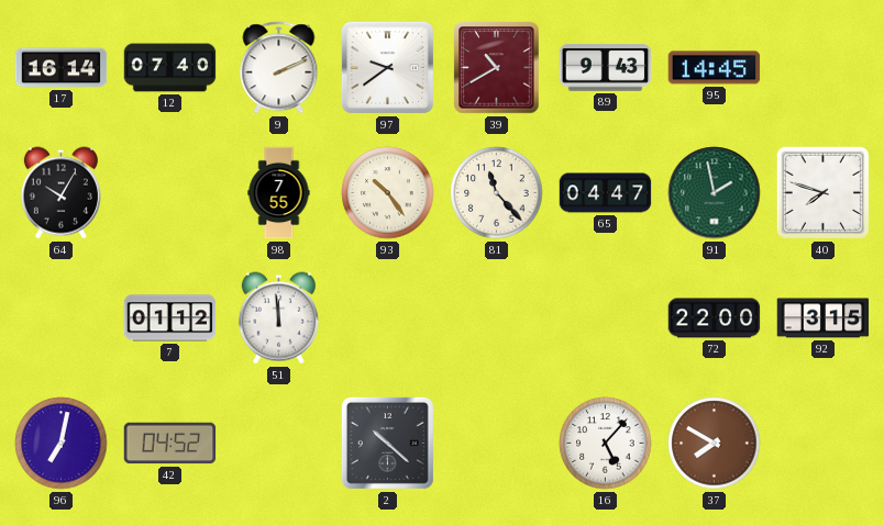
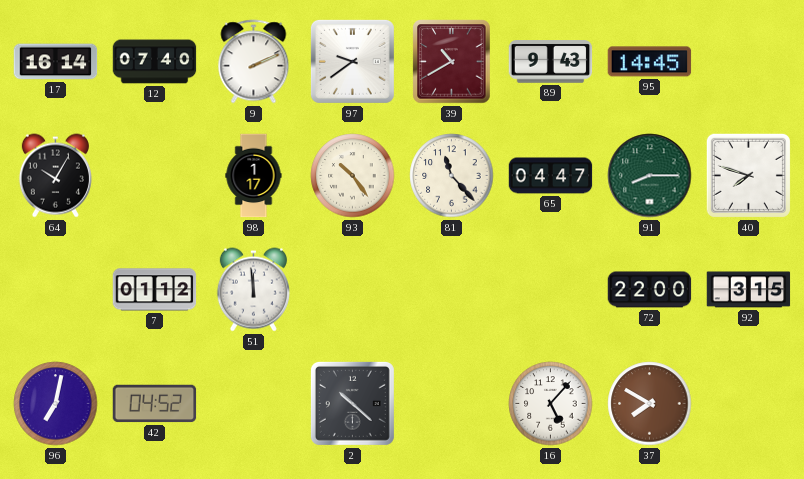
98: 7:55 -> 1:17
91: 1:58 -> 8:15
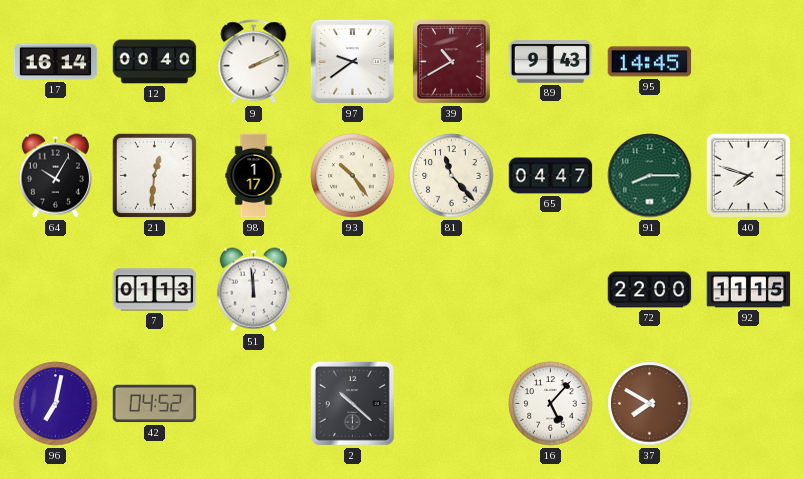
12: 07:40 -> 00:40
21: none -> 12:31
7: 01:12 -> 01:13
92: 3:15 -> 11:15
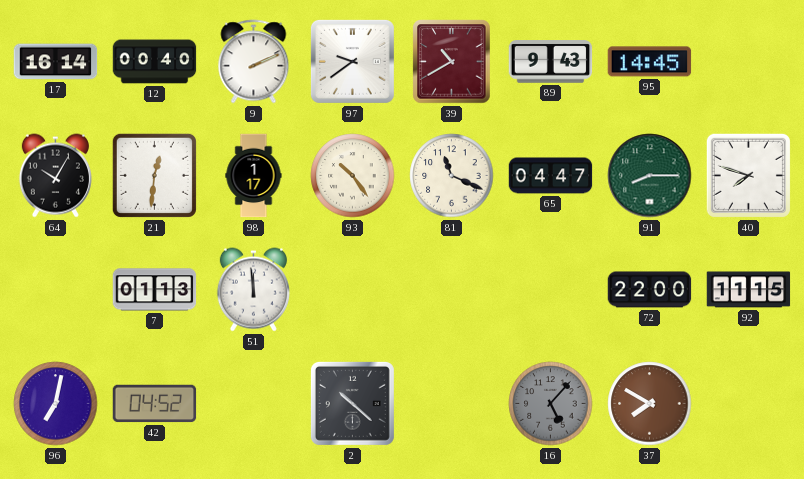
81: 11:23 -> 11:19
16 dial: white -> grey
